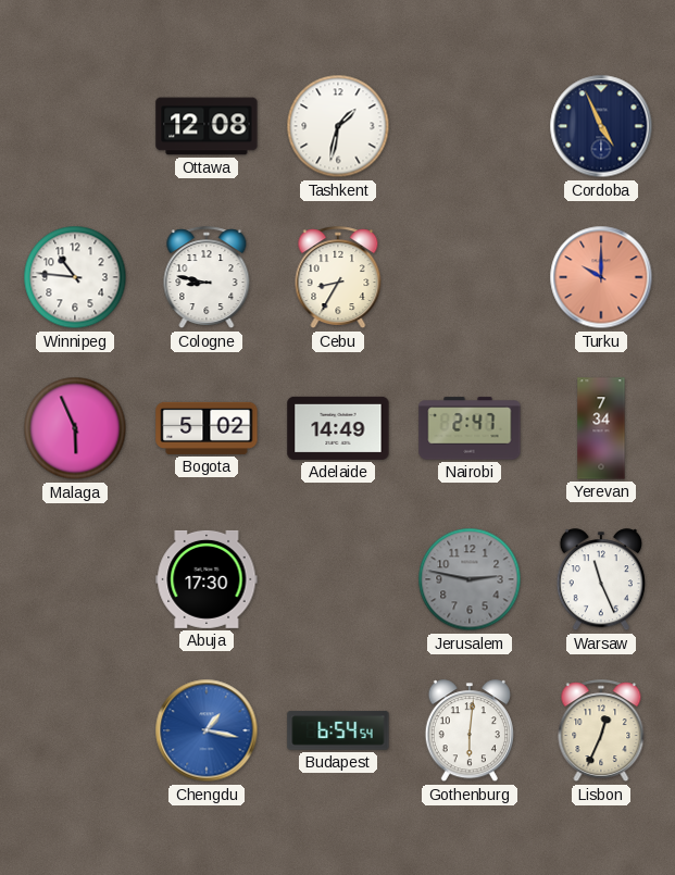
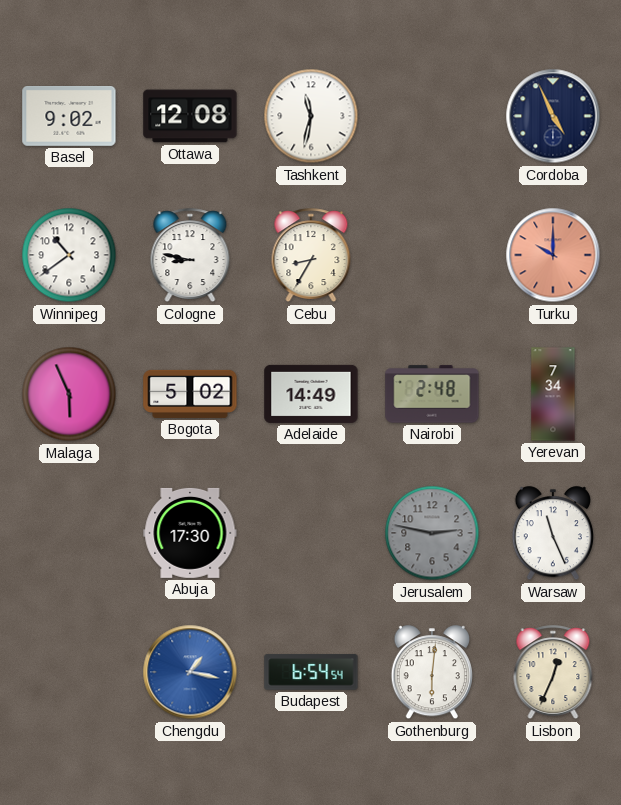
Basel: none -> 9:02
Tashkent: 1:32 -> 11:32
Winnipeg: 10:46 -> 10:39
Nairobi: 2:47 -> 2:48
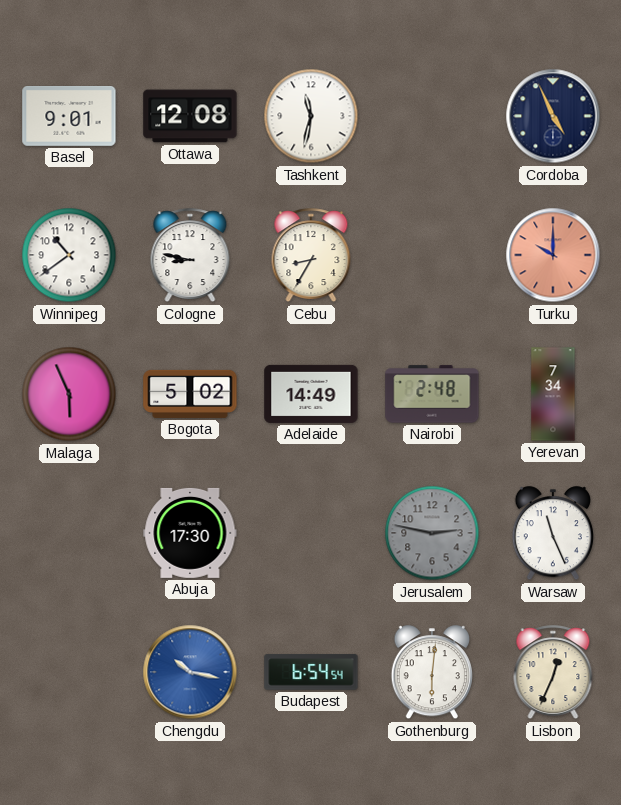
Basel: 9:02 -> 9:01
Chengdu: 1:17 -> 10:17
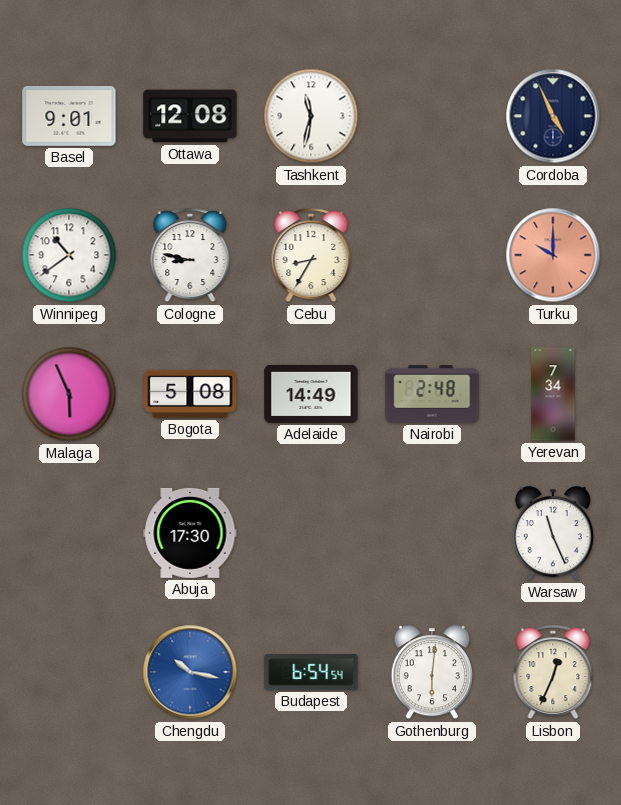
Bogota: 5:02 -> 5:08
Jerusalem: 2:47 -> none
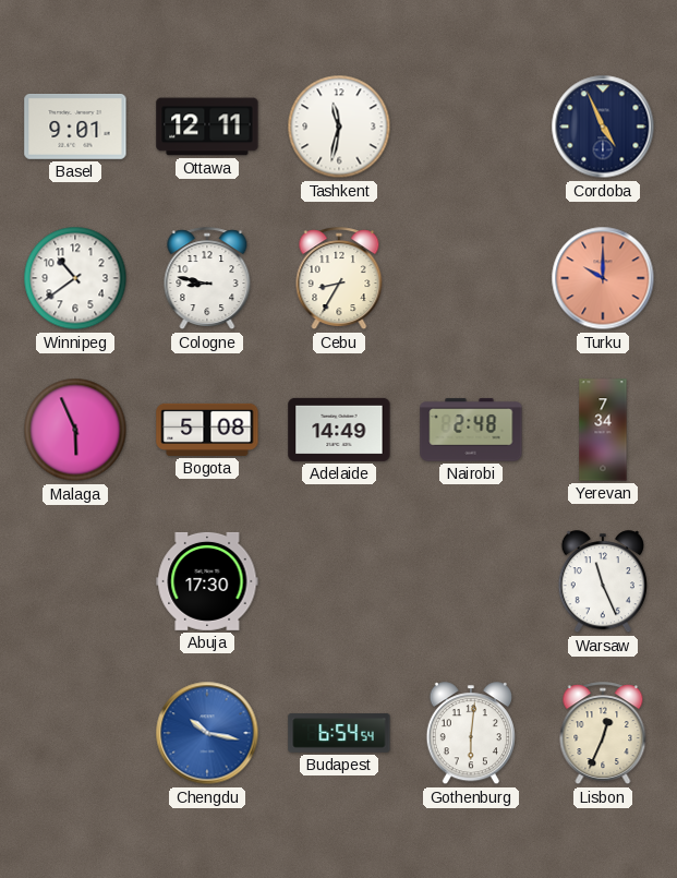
Ottawa: 12:08 -> 12:11
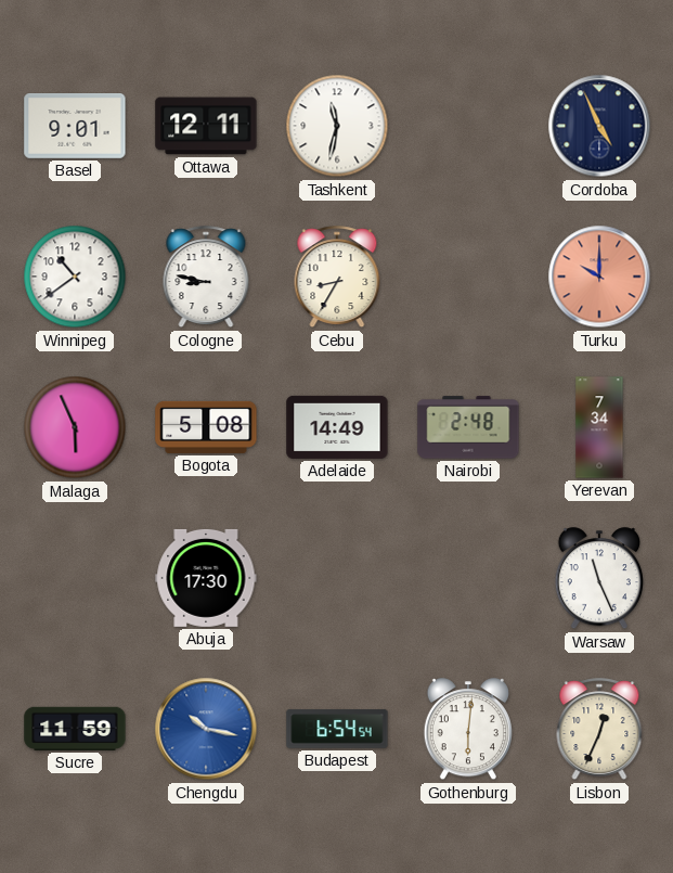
Sucre: none -> 11:59
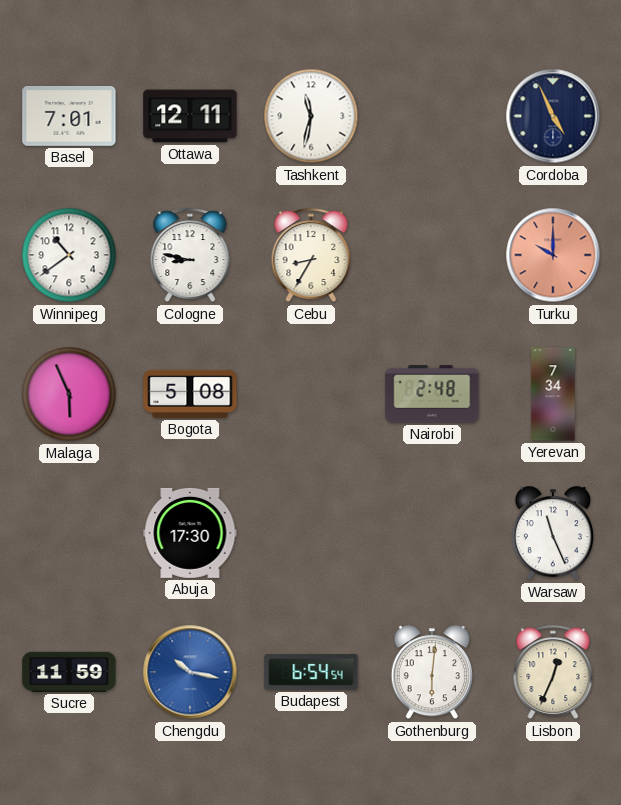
Basel: 9:01 -> 7:01
Adelaide: 14:49 -> none
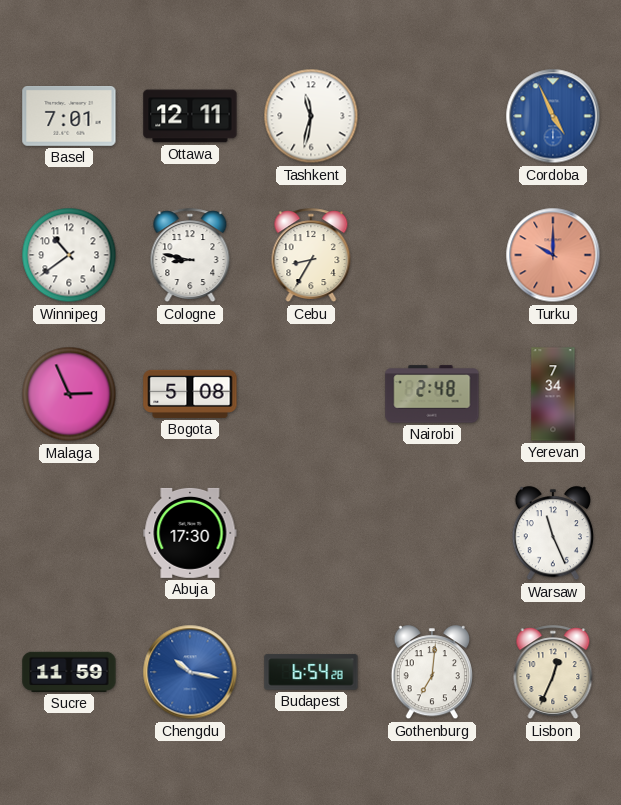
Cordoba dial: navy -> blue
Malaga: 5:56 -> 2:56
Budapest: 6:54:54 -> 6:54:28
Gothenburg: 6:01 -> 7:01
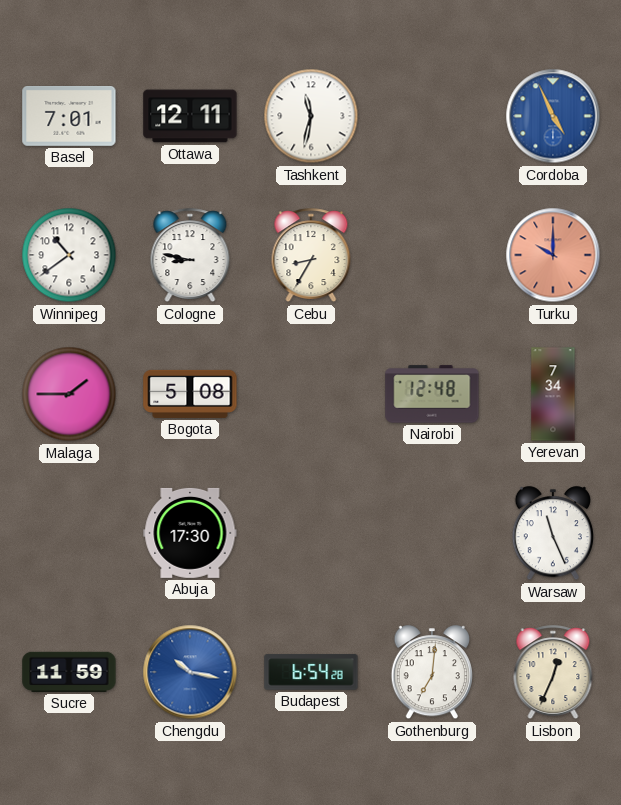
Malaga: 2:56 -> 1:45
Nairobi: 2:48 -> 12:48
